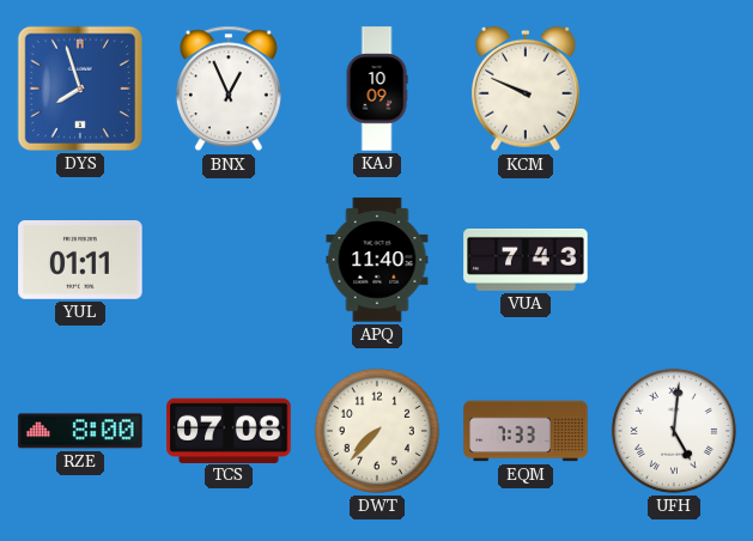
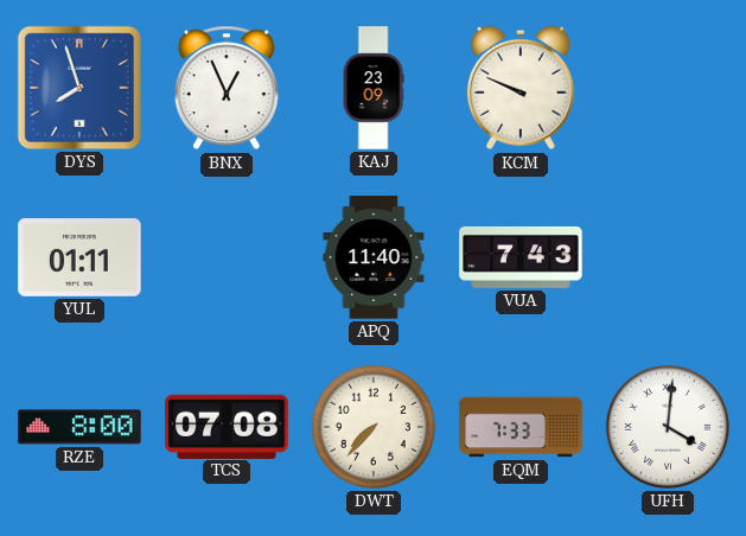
KAJ: 10:09 -> 23:09
UFH: 5:01 -> 4:01
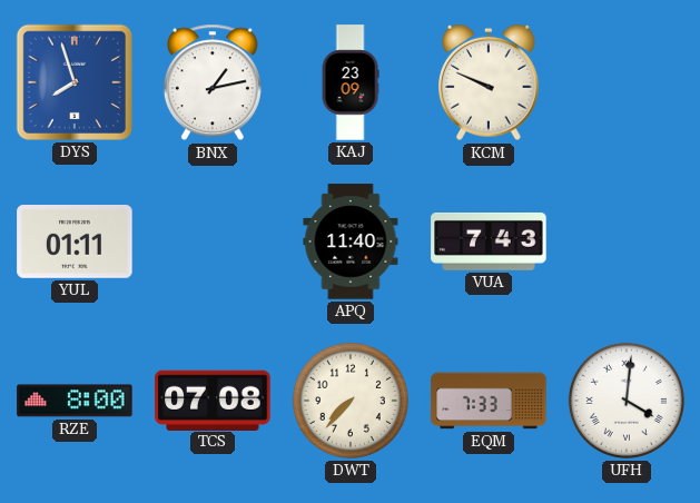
BNX: 12:56 -> 1:13
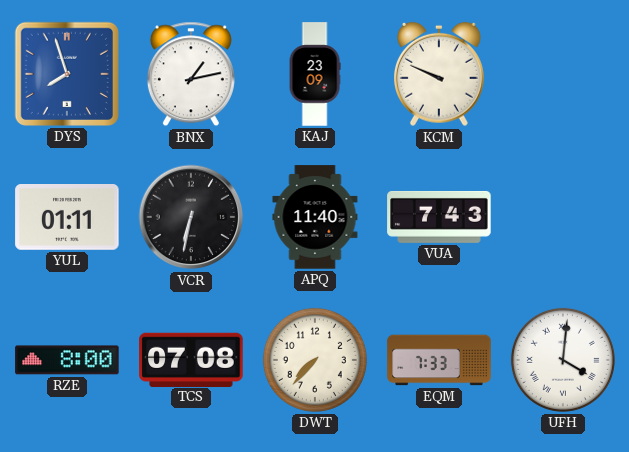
VCR: none -> 6:32
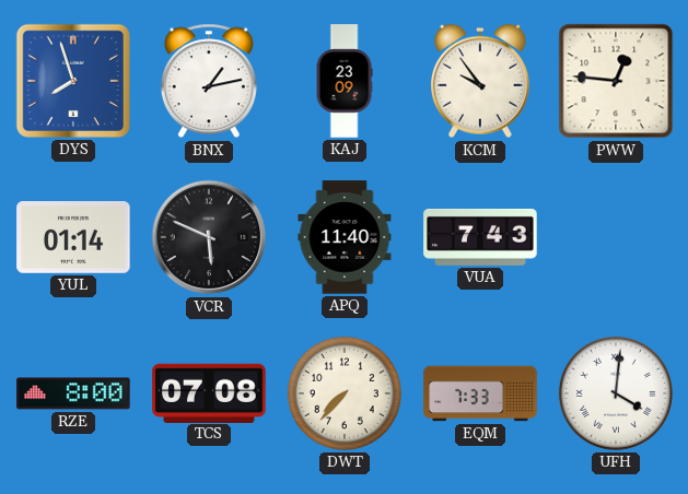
KCM: 9:49 -> 9:54
PWW: none -> 12:46
YUL: 01:11 -> 01:14
VCR: 6:32 -> 5:49
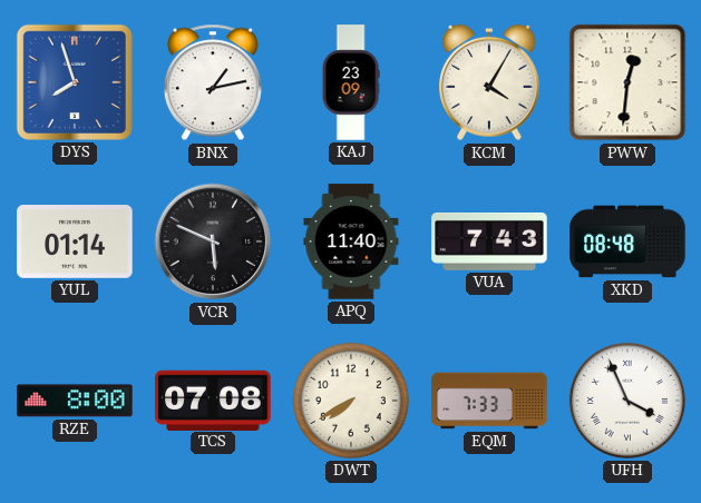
KCM: 9:54 -> 4:05
PWW: 12:46 -> 12:31
XKD: none -> 08:48
DWT: 7:37 -> 7:40
UFH: 4:01 -> 3:56
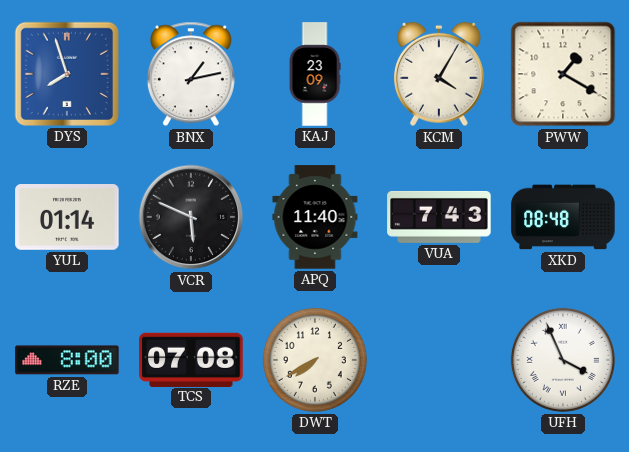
PWW: 12:31 -> 1:20
EQM: 7:33 -> none
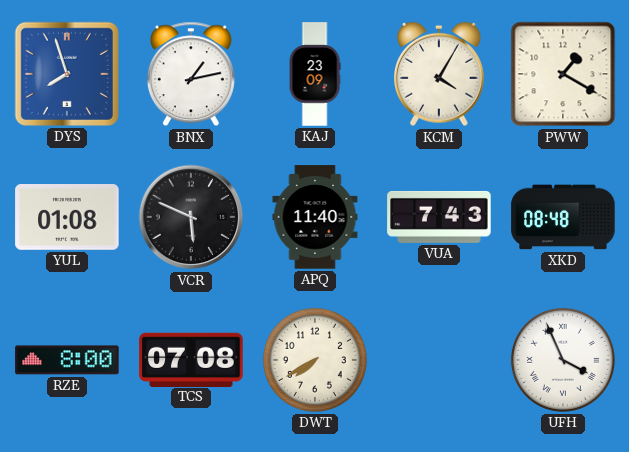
YUL: 01:14 -> 01:08
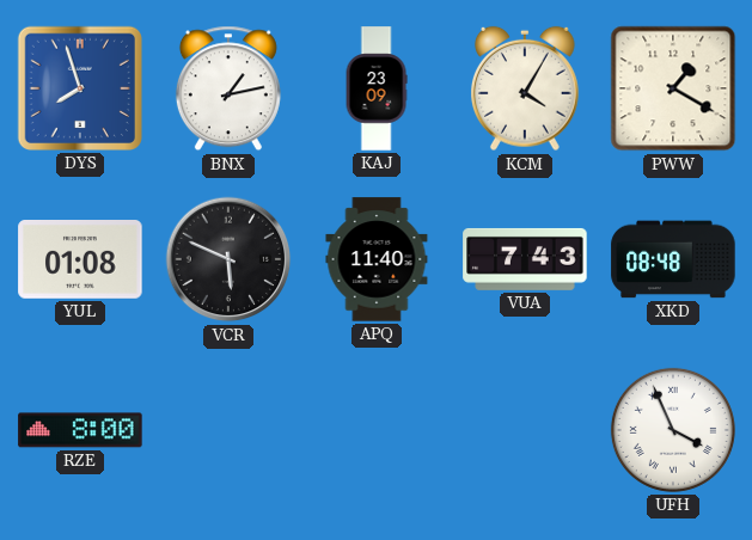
TCS: 07:08 -> none
DWT: 7:40 -> none
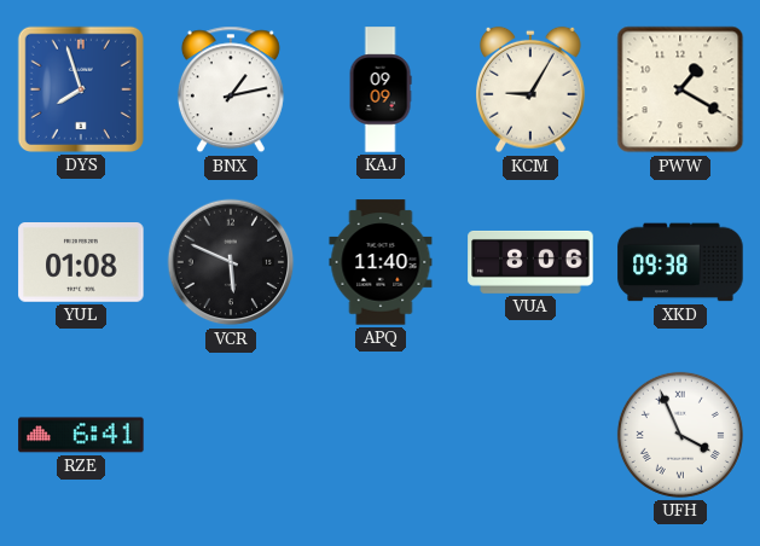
KAJ: 23:09 -> 09:09
KCM: 4:05 -> 9:05
VUA: 7:43 -> 8:06
XKD: 08:48 -> 09:38
RZE: 8:00 -> 6:41
